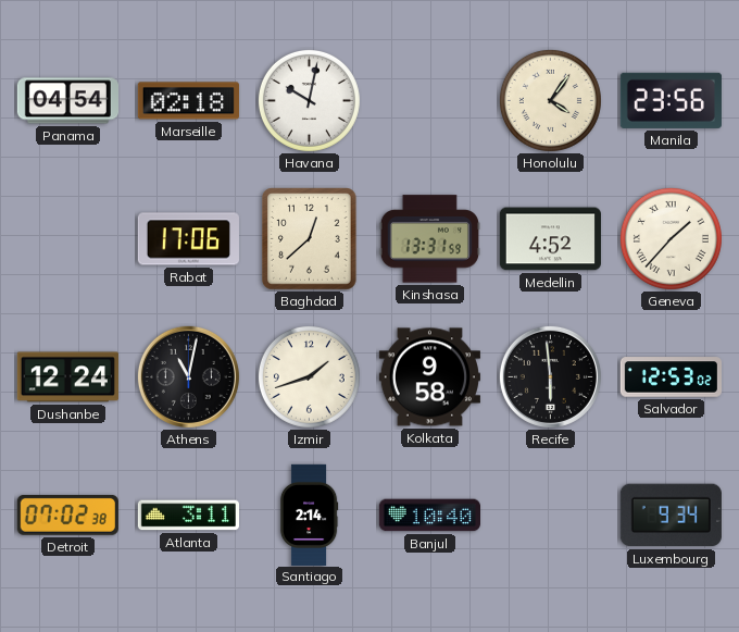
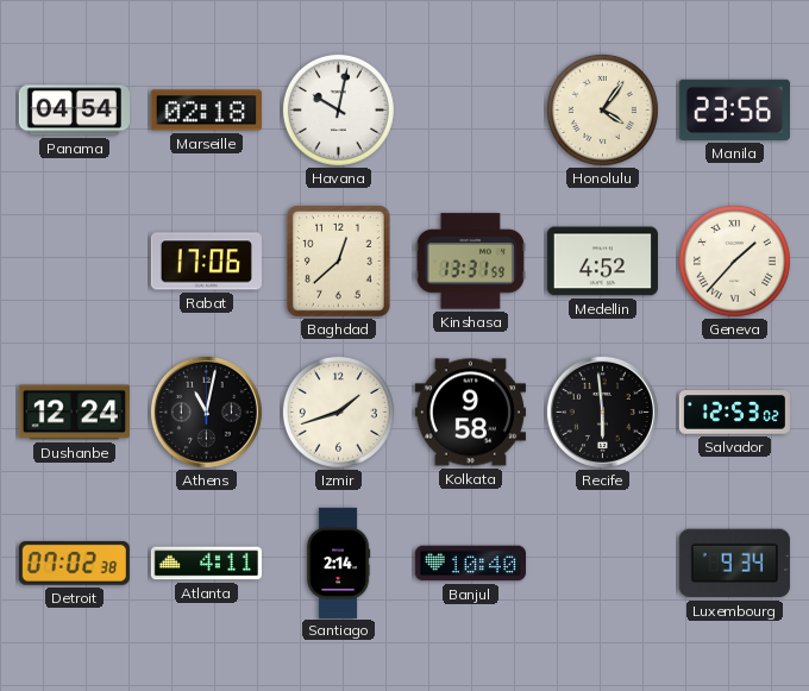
Atlanta: 3:11 -> 4:11
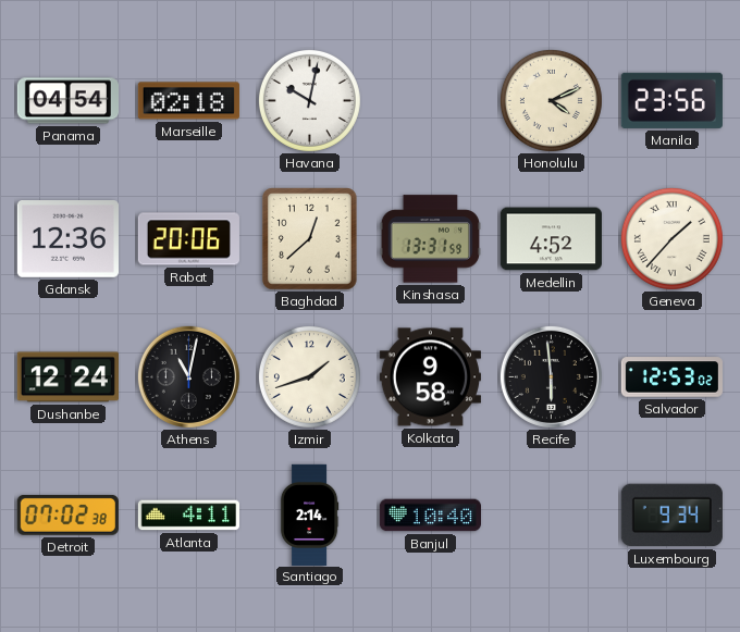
Honolulu: 4:06 -> 4:11
Gdansk: none -> 12:36
Rabat: 17:06 -> 20:06
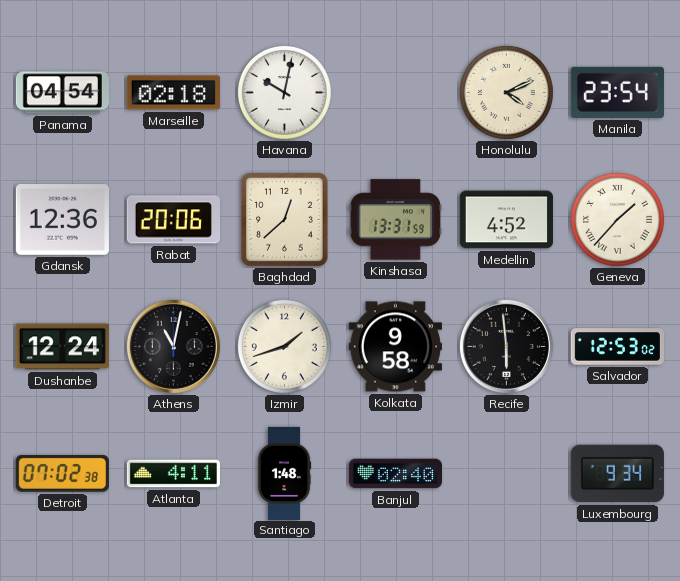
Manila: 23:56 -> 23:54
Santiago: 2:14 -> 1:48
Banjul: 10:40 -> 02:40
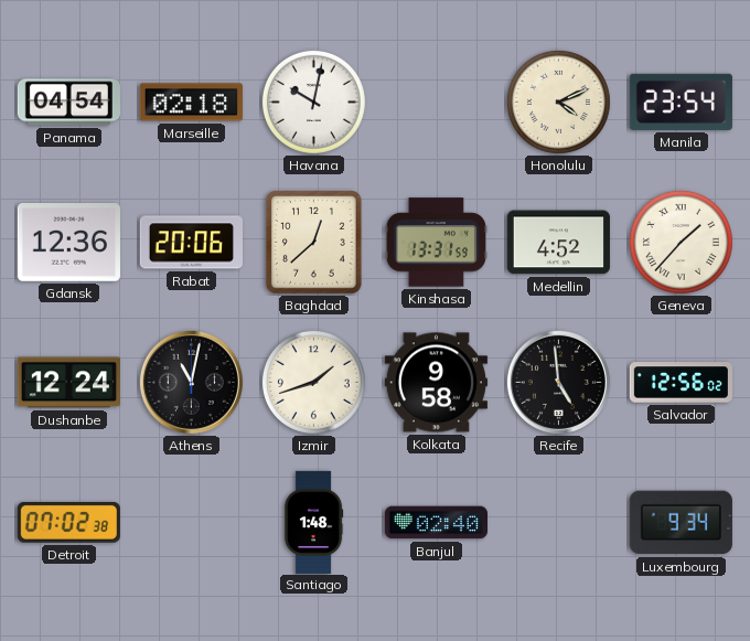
Recife: 5:59 -> 4:59
Salvador: 12:53 -> 12:56
Atlanta: 4:11 -> none
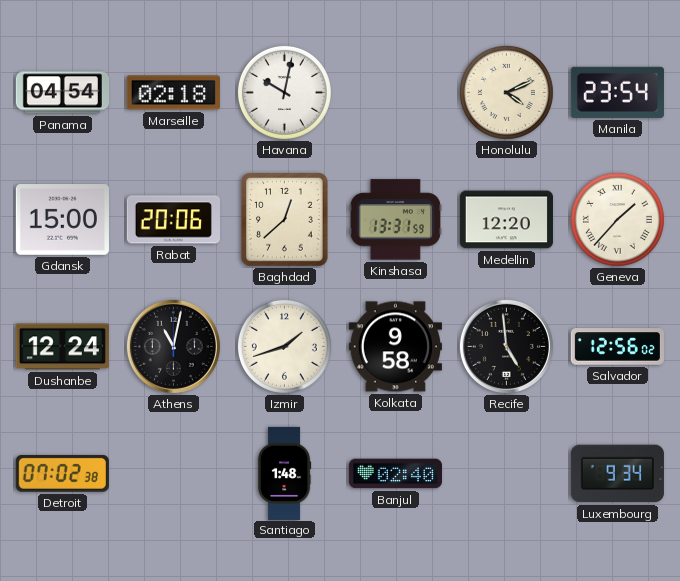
Gdansk: 12:36 -> 15:00
Medellin: 4:52 -> 12:20
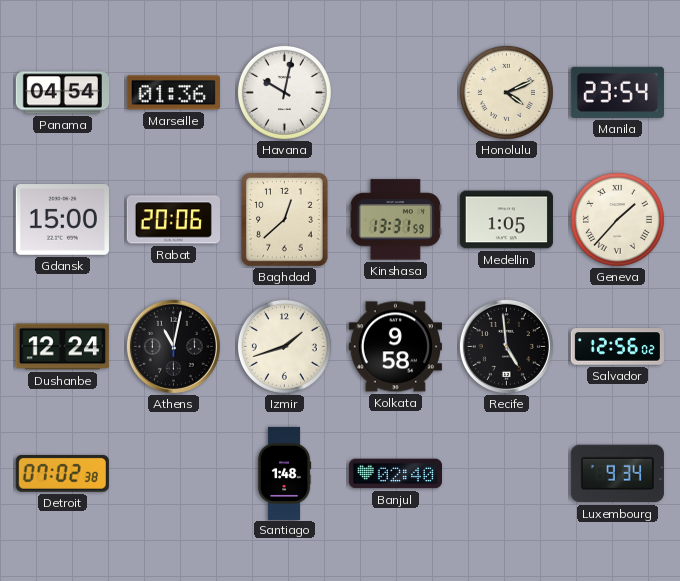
Marseille: 02:18 -> 01:36
Medellin: 12:20 -> 1:05
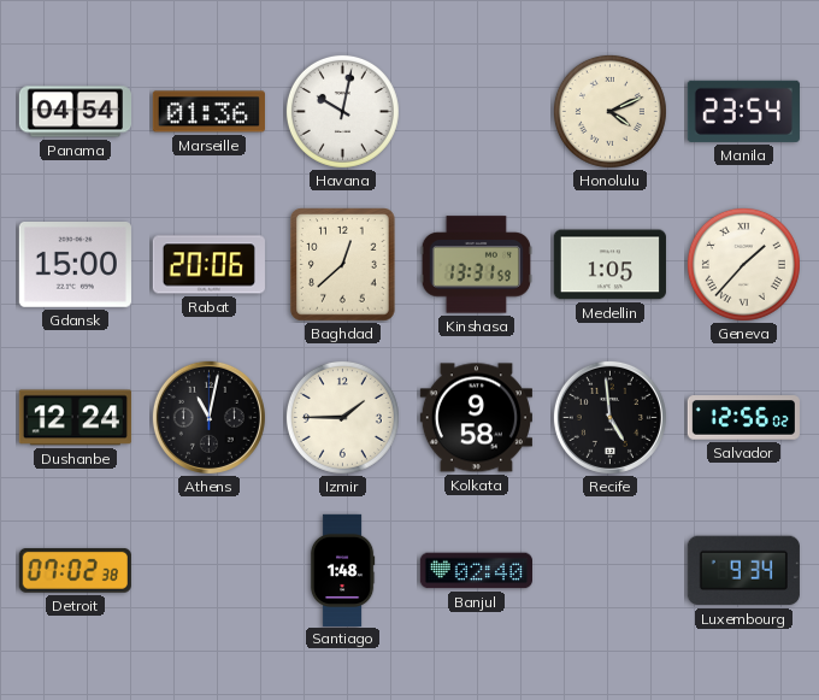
Izmir: 1:42 -> 1:45
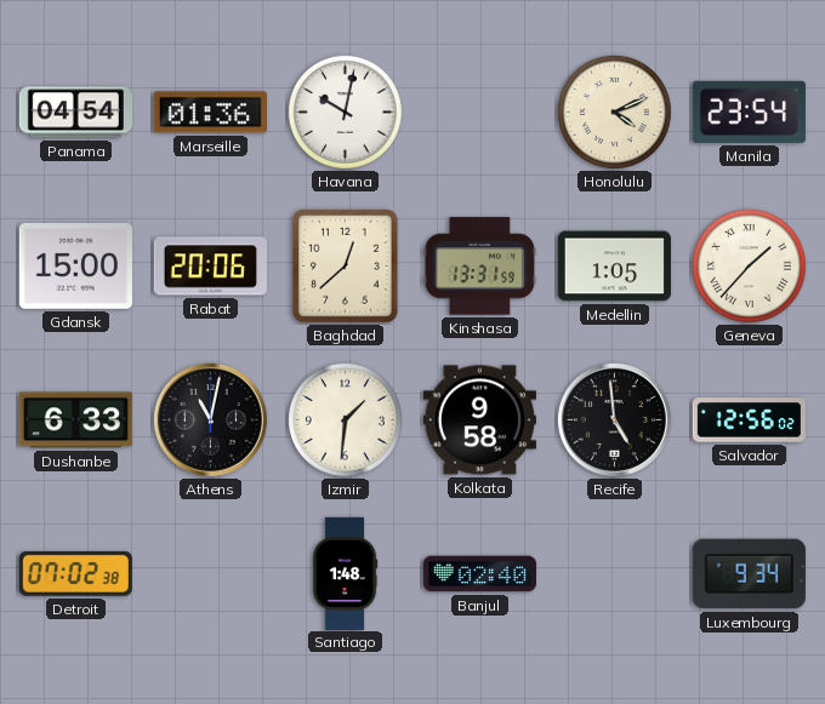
Dushanbe: 12:24 -> 6:33
Izmir: 1:45 -> 1:31
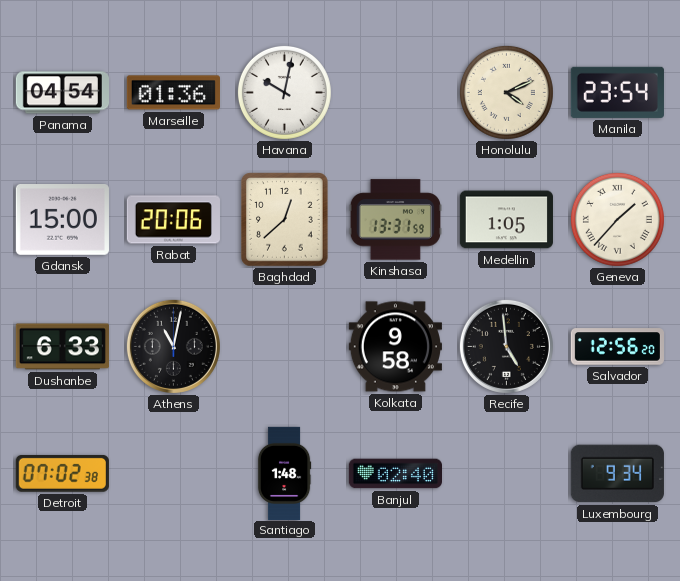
Izmir: 1:31 -> none
Salvador: 12:56:02 -> 12:56:20
